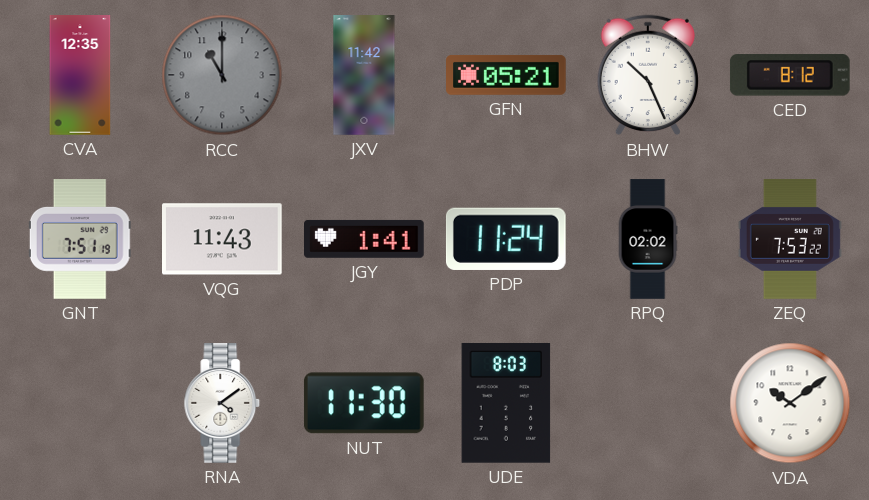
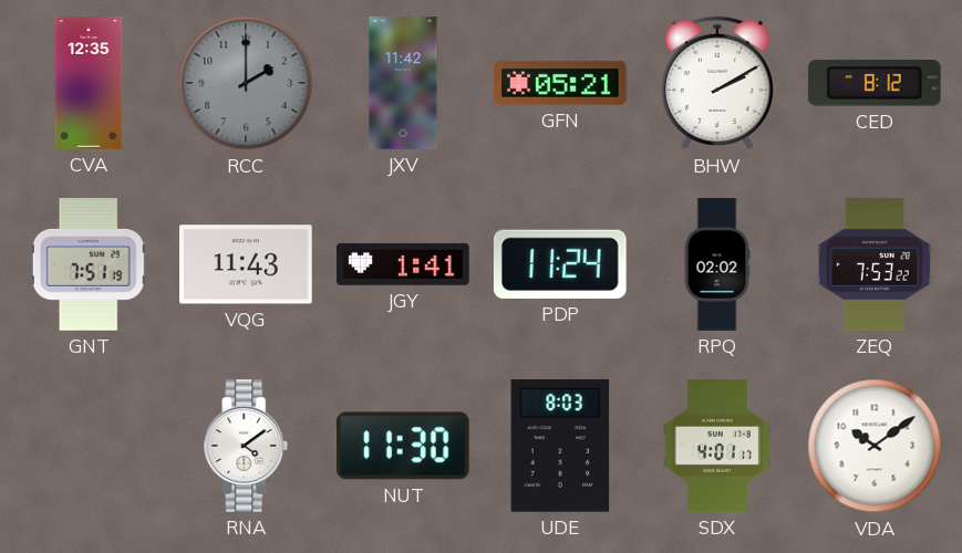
RCC: 11:00 -> 2:00
BHW: 10:26 -> 2:10
SDX: none -> 4:01
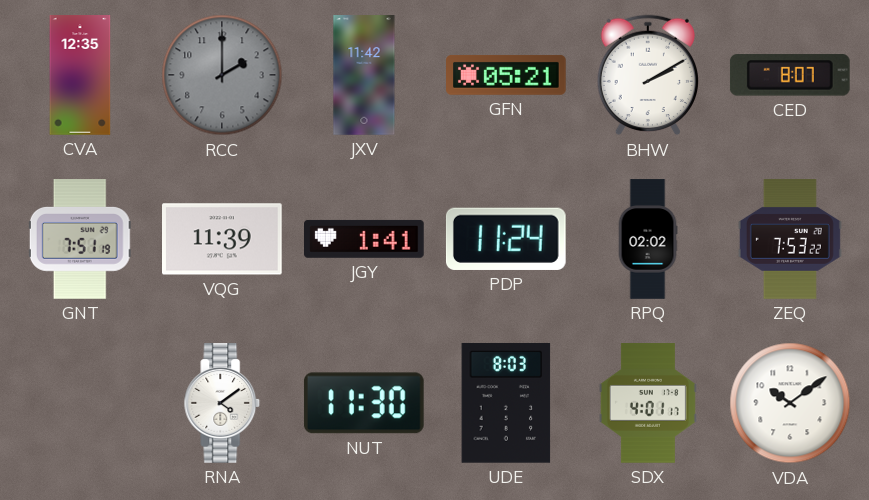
CED: 8:12 -> 8:07
VQG: 11:43 -> 11:39
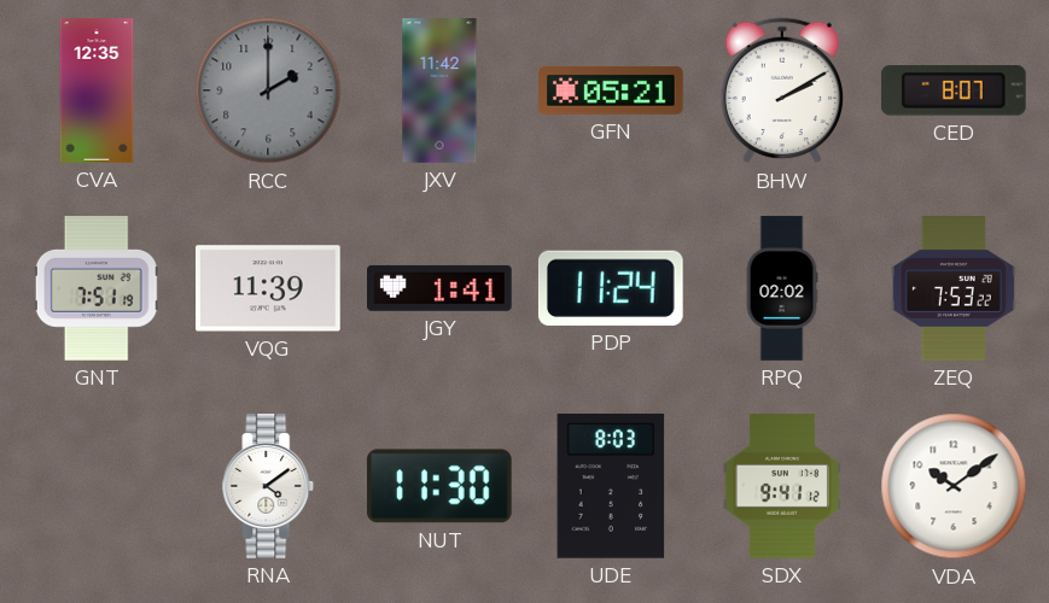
SDX: 4:01 -> 9:41
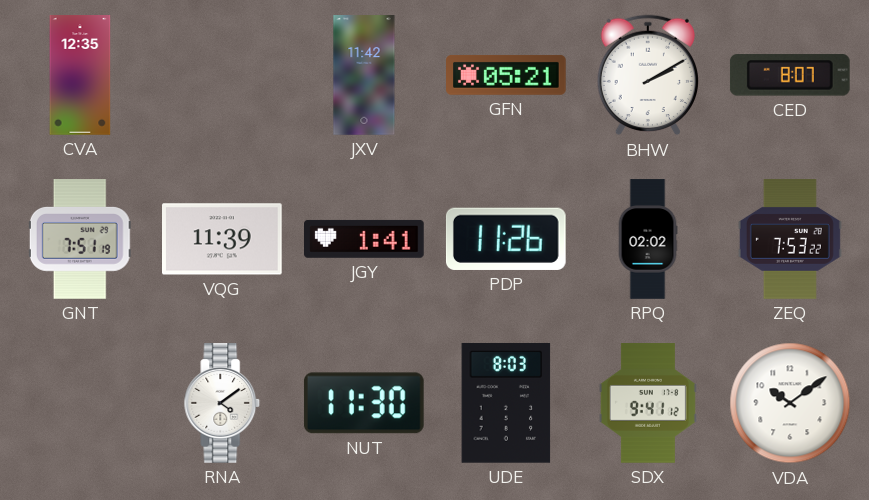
RCC: 2:00 -> none
PDP: 11:24 -> 11:26
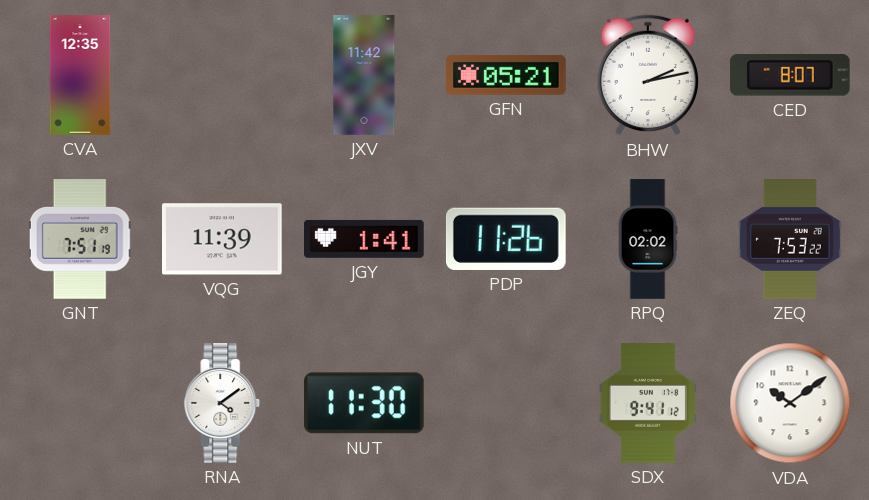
BHW: 2:10 -> 2:13
UDE: 8:03 -> none
